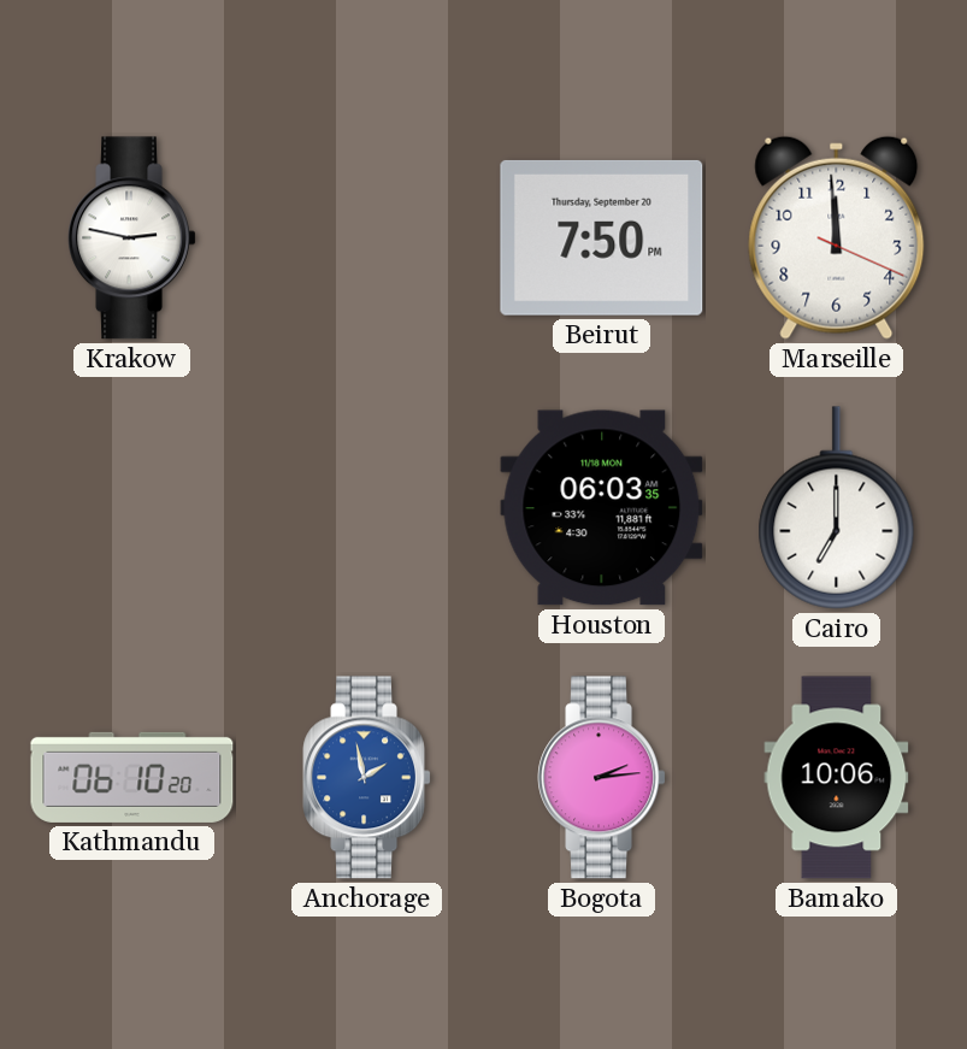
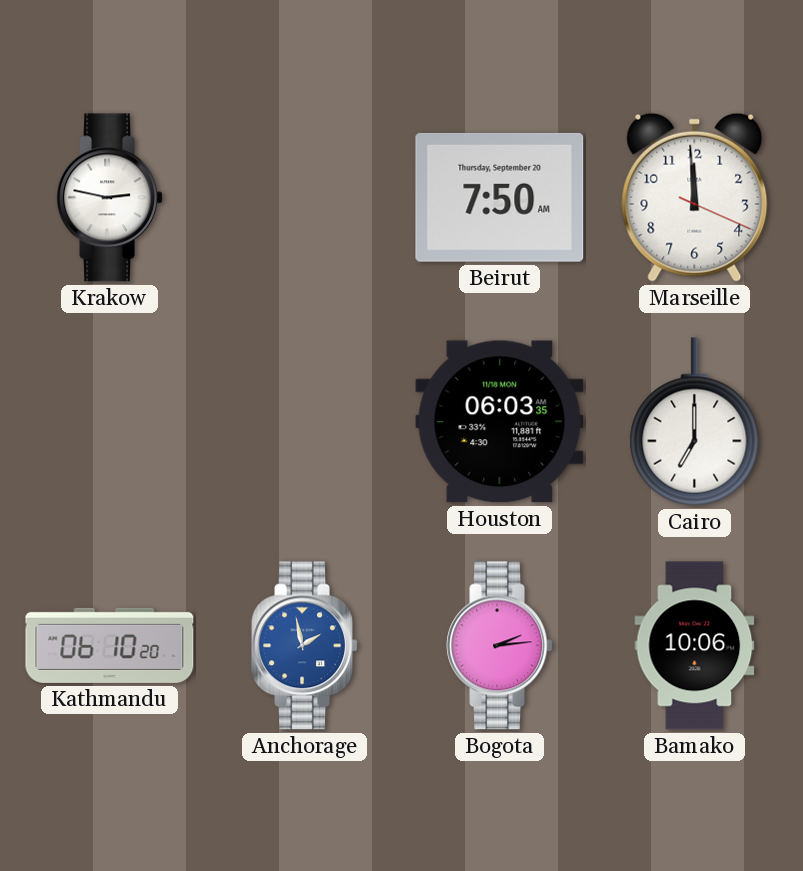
Beirut: 7:50 PM -> 7:50 AM
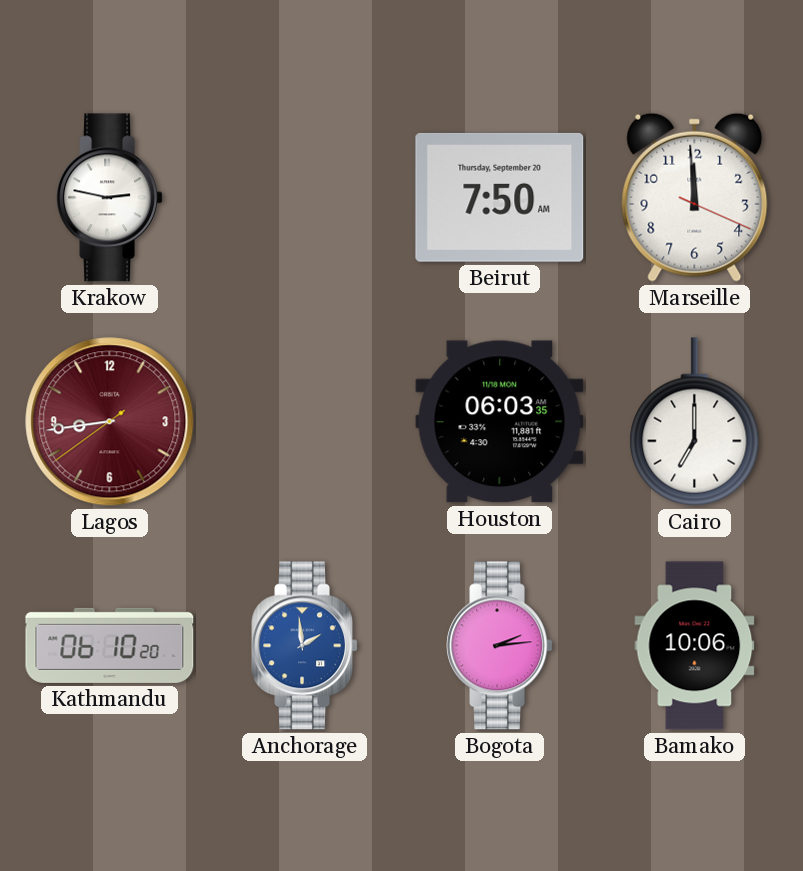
Lagos: none -> 8:43
Anchorage: 1:58 -> 1:59
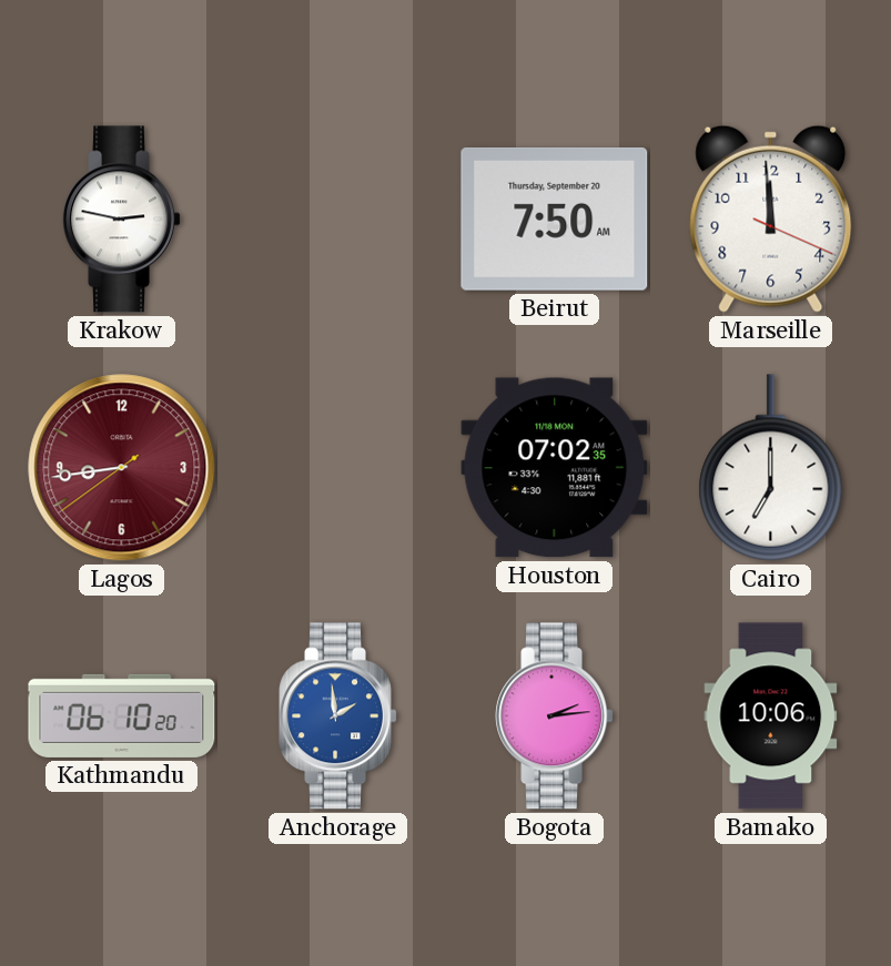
Houston: 06:03 -> 07:02
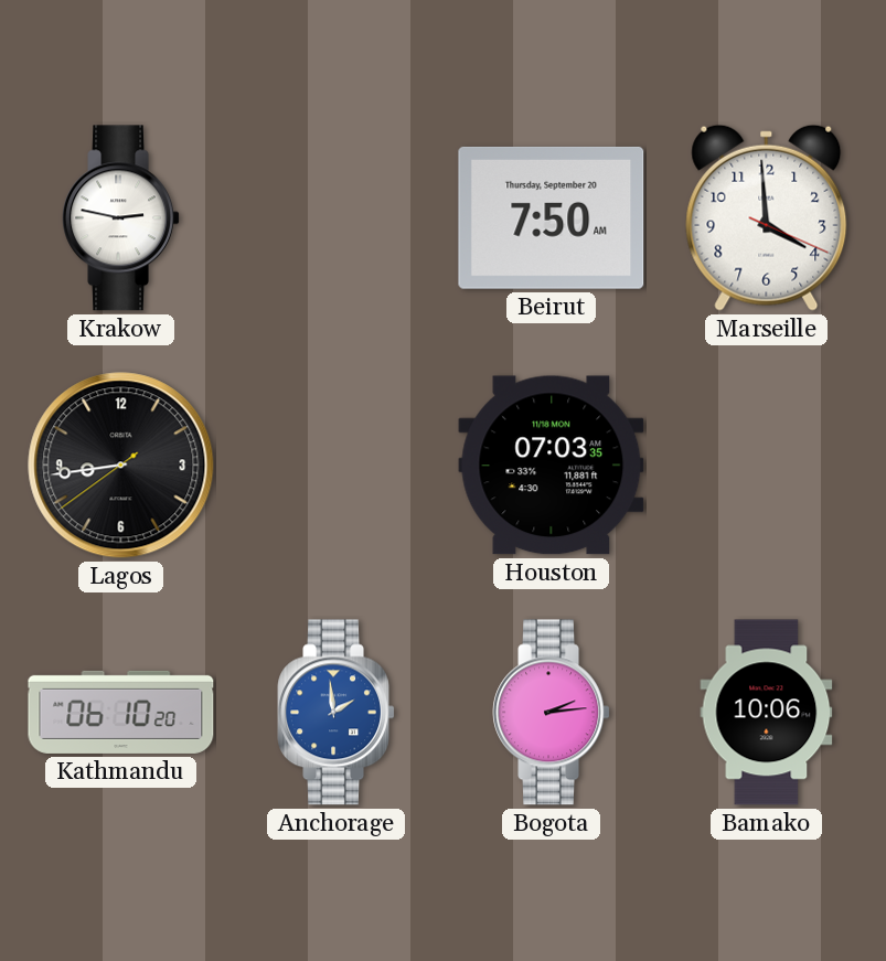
Marseille: 11:59 -> 3:59
Lagos dial: burgundy -> black
Houston: 07:02 -> 07:03
Cairo: 7:00 -> none
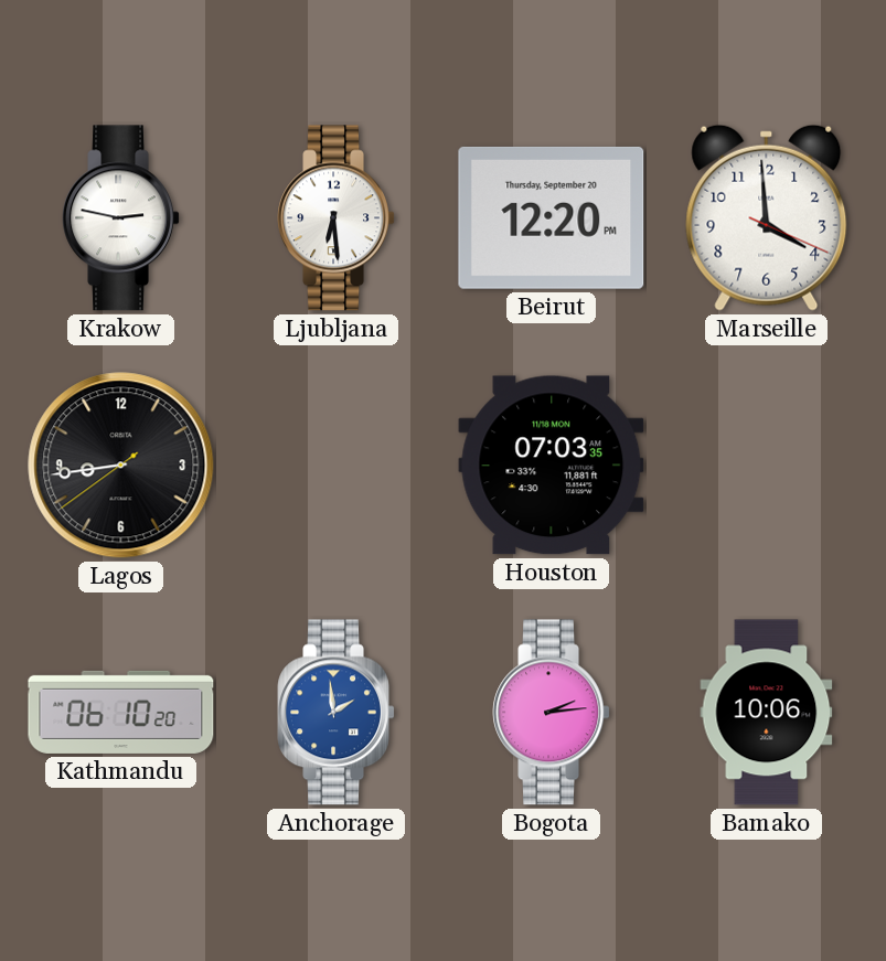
Ljubljana: none -> 6:29
Beirut: 7:50 -> 12:20
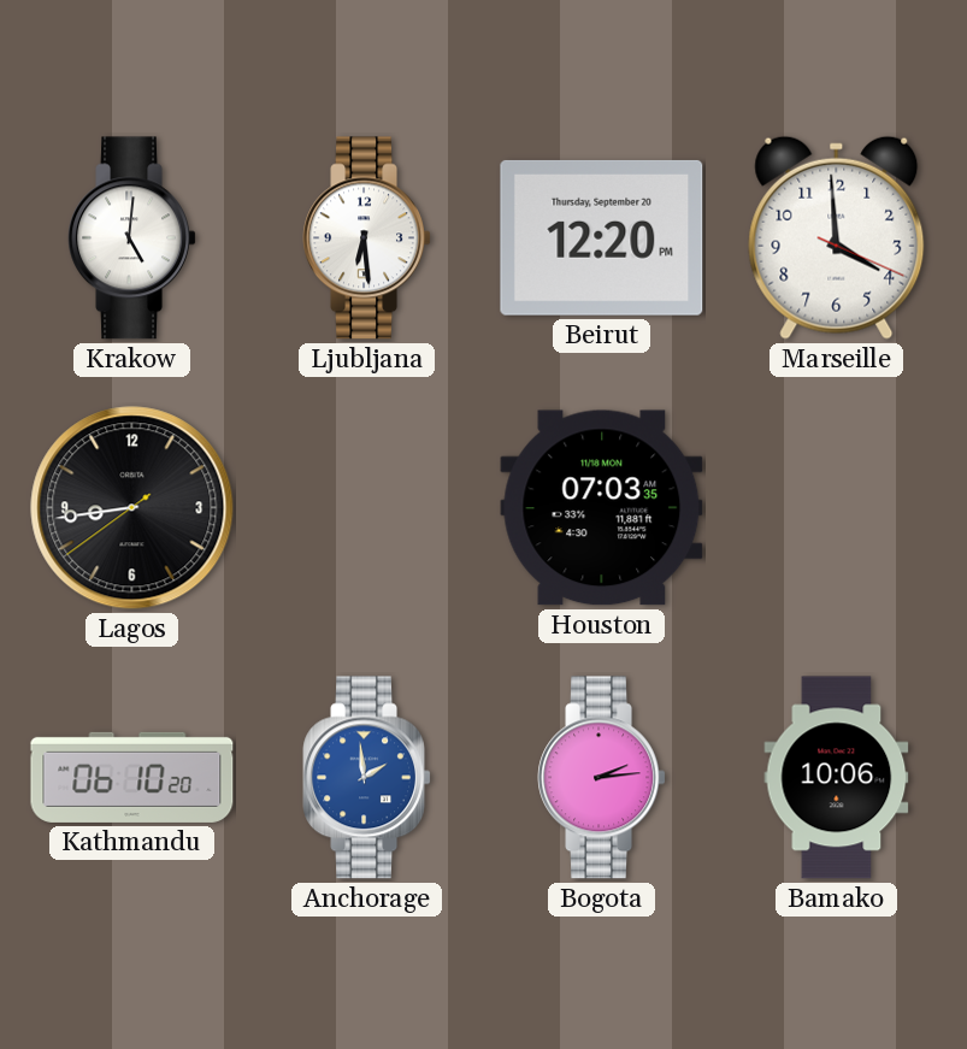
Krakow: 2:47 -> 5:01
